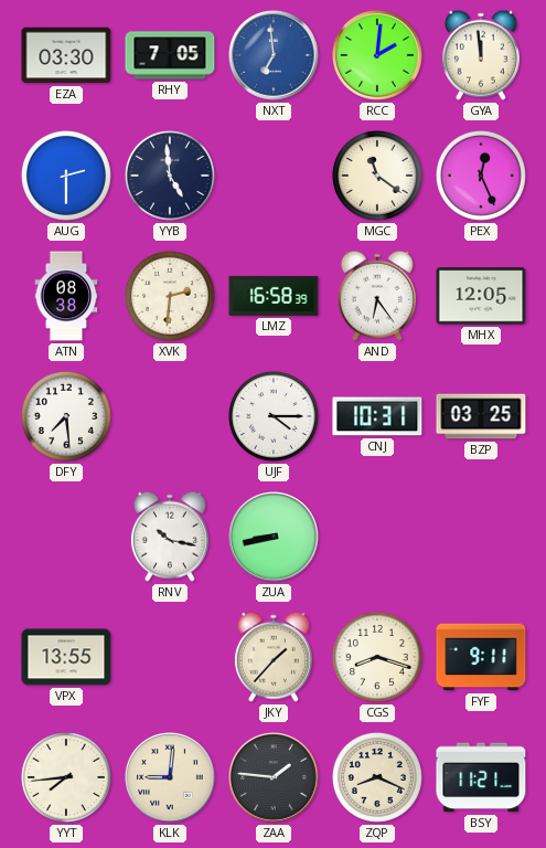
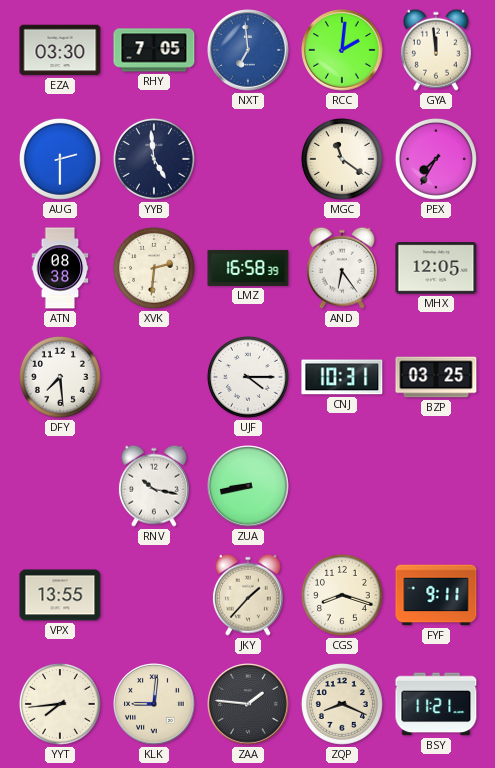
PEX: 12:26 -> 7:35
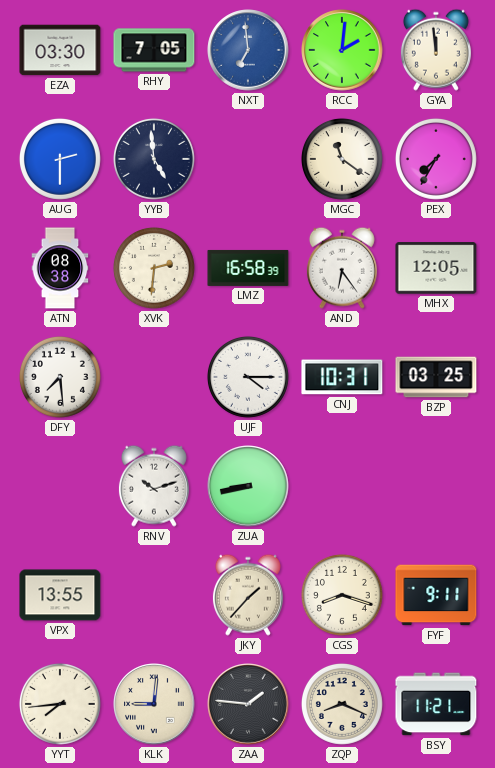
RNV: 10:17 -> 10:12
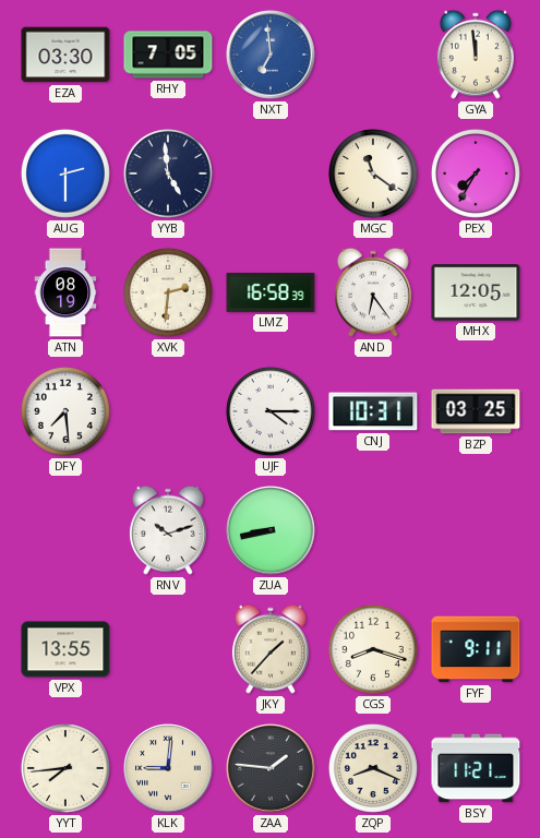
RCC: 2:01 -> none
ATN: 08:38 -> 08:19
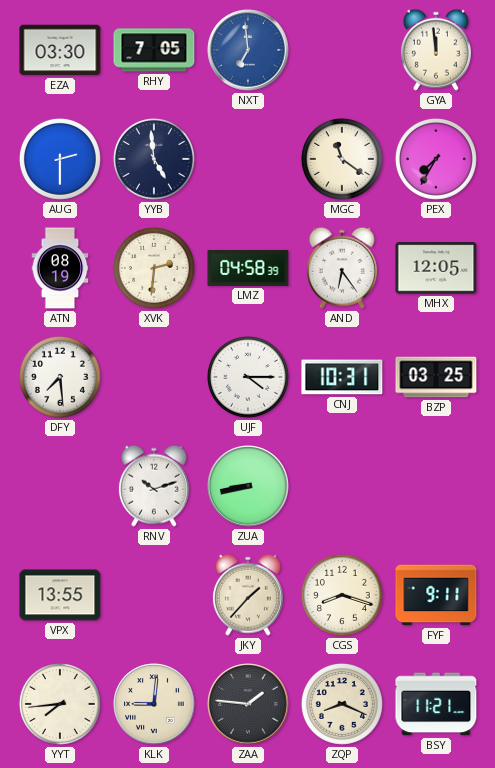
LMZ: 16:58 -> 04:58
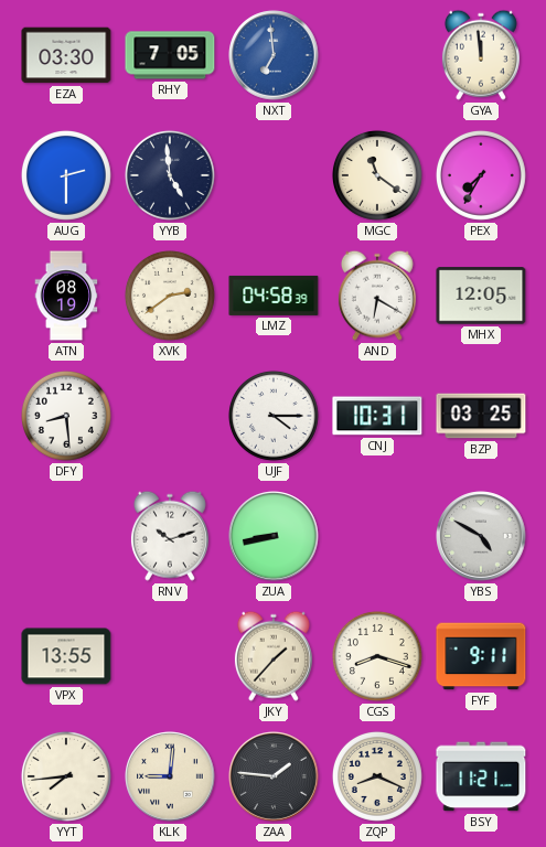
XVK: 2:31 -> 2:39
AND: 6:24 -> 6:20
DFY: 7:29 -> 8:29
YBS: none -> 4:50
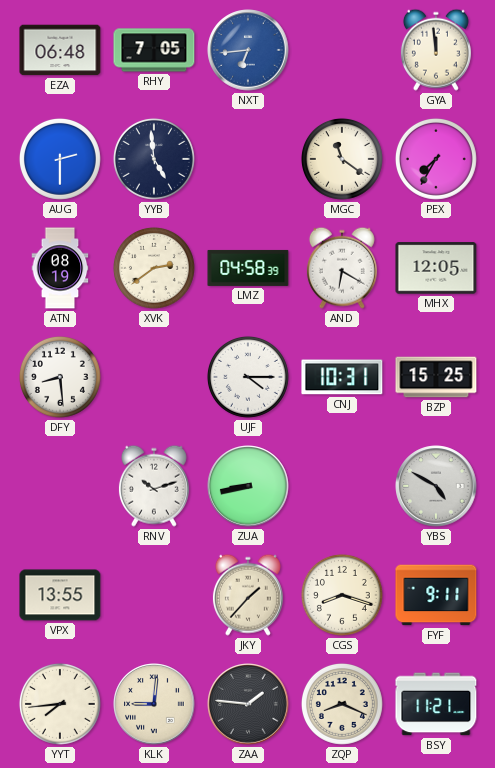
EZA: 03:30 -> 06:48
NXT: 6:59 -> 6:44
BZP: 03:25 -> 15:25
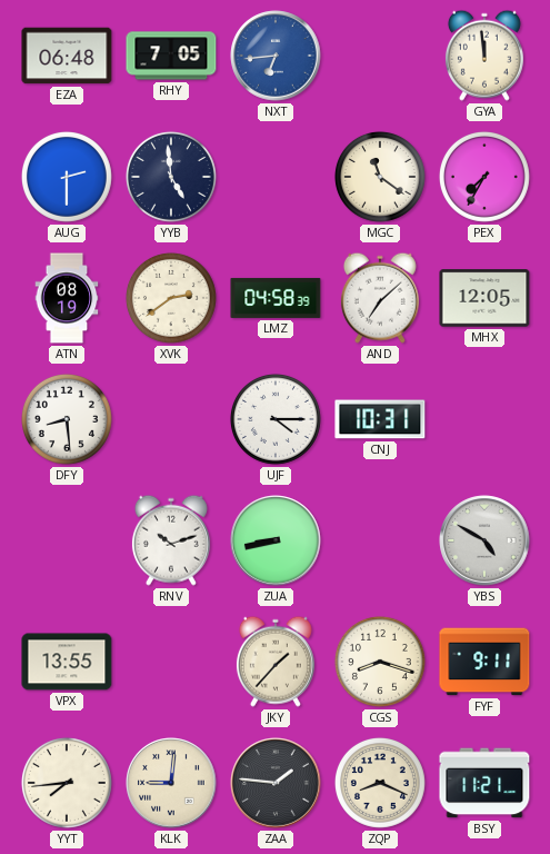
AND: 6:20 -> 7:08
BZP: 15:25 -> none
